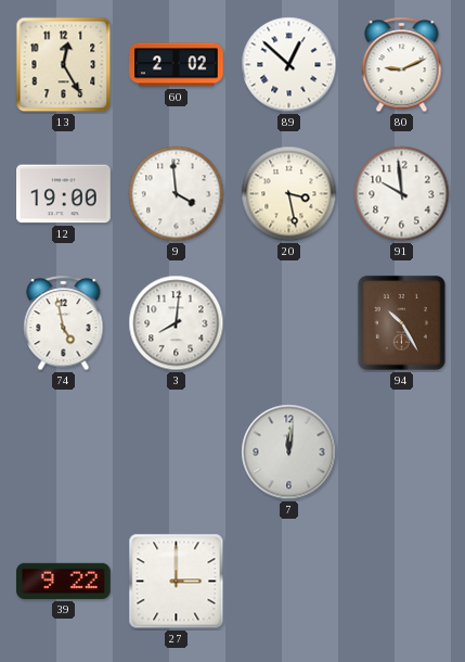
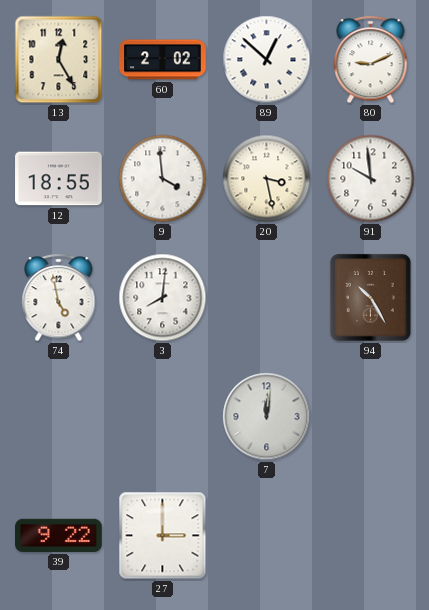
12: 19:00 -> 18:55
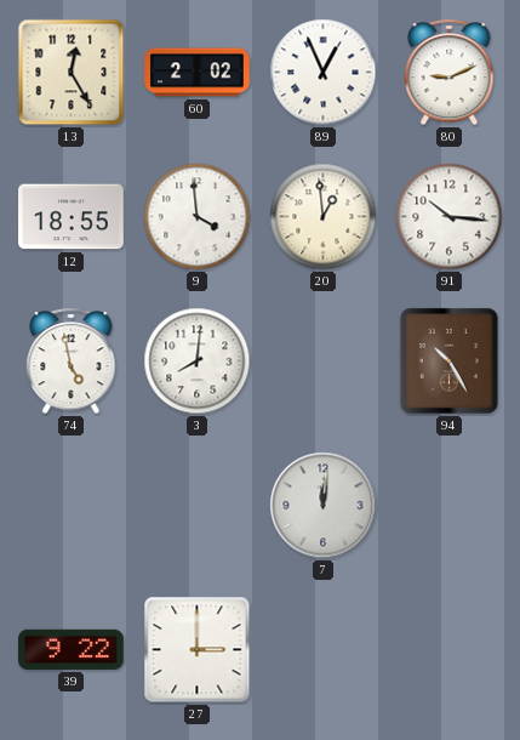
89: 12:52 -> 12:56
20: 3:28 -> 12:59
91: 9:59 -> 10:16
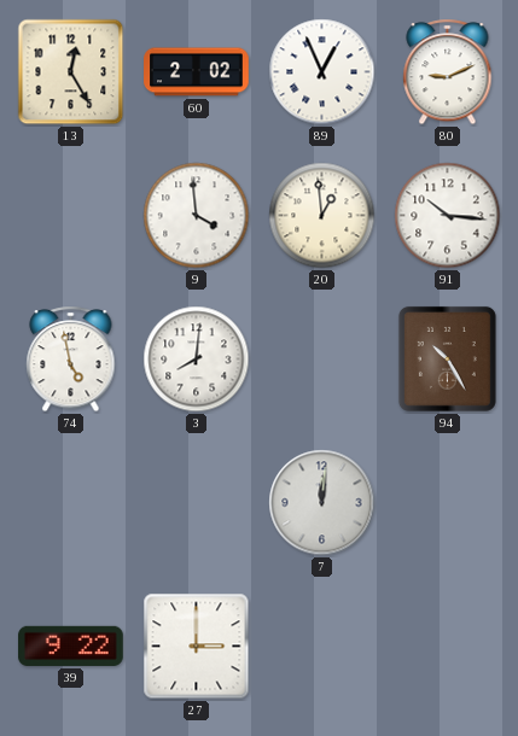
12: 18:55 -> none
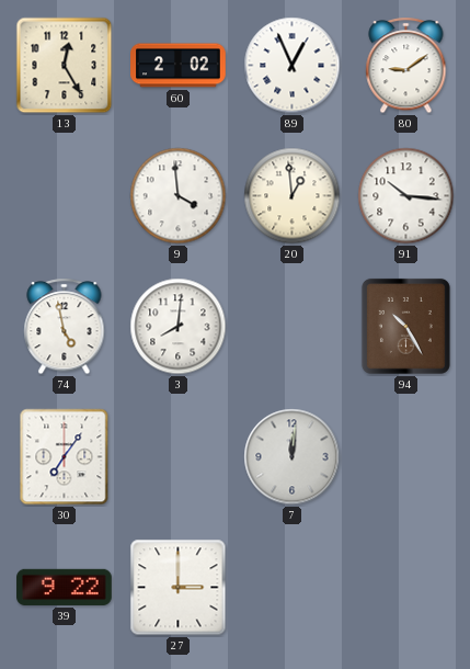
80: 9:11 -> 9:09
30: none -> 7:06
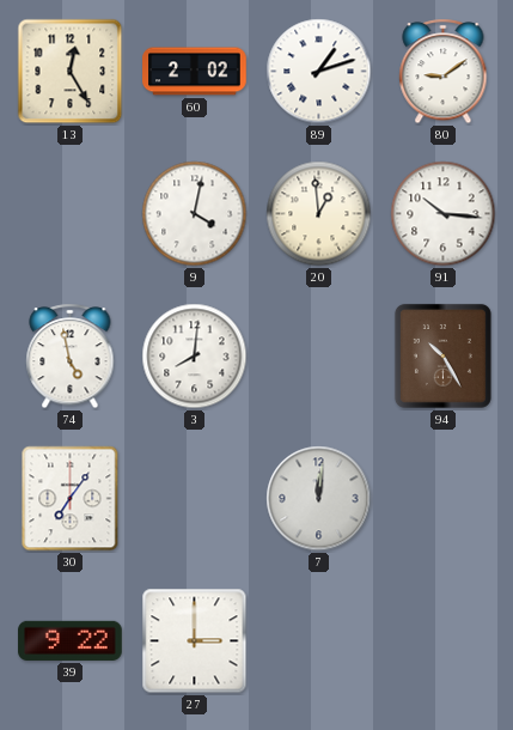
89: 12:56 -> 1:12
9: 3:59 -> 4:02
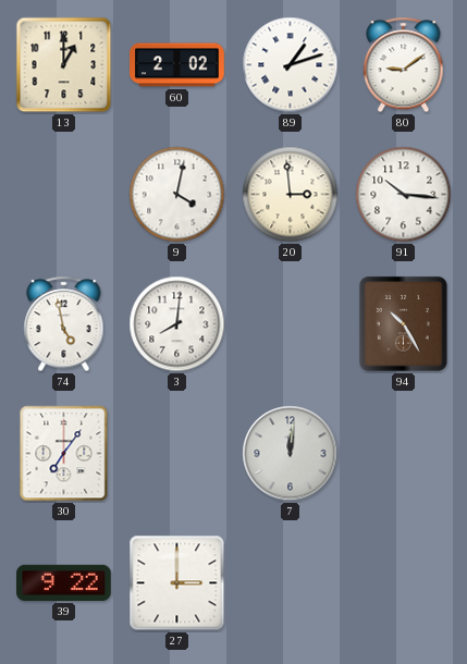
13: 12:25 -> 1:00
20: 12:59 -> 2:59
